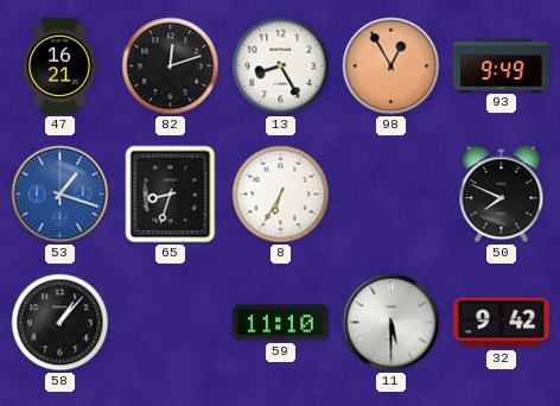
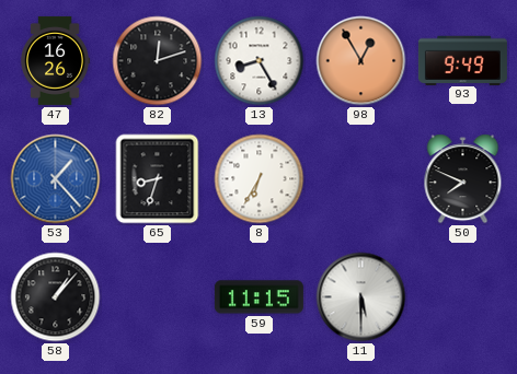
47: 16:21 -> 16:26
53: 1:18 -> 1:23
59: 11:10 -> 11:15
32: 9:42 -> none
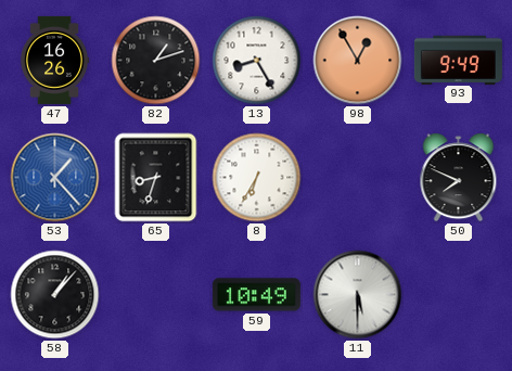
82: 12:12 -> 1:12
59: 11:15 -> 10:49
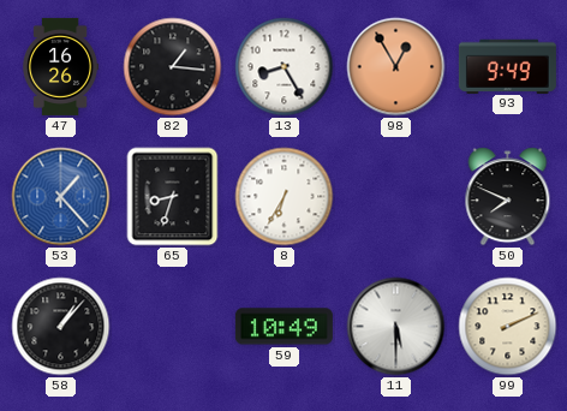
82: 1:12 -> 1:16
99: none -> 2:11
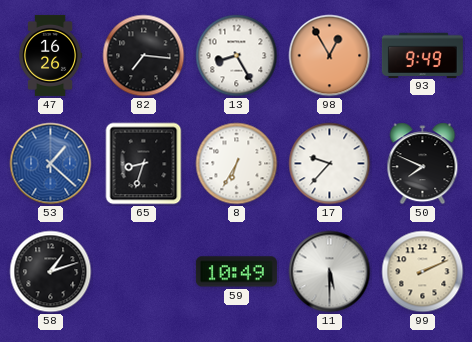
82: 1:16 -> 7:16
53: 1:23 -> 1:22
17: none -> 9:37
58: 1:07 -> 1:12
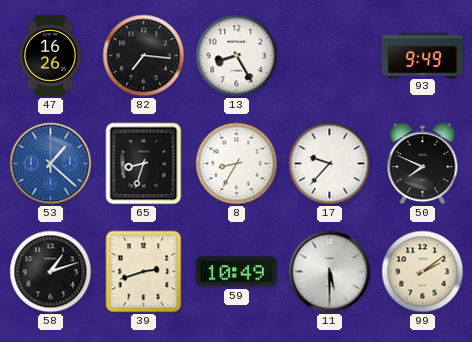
98: 12:55 -> none
8: 6:35 -> 8:35
39: none -> 2:42
99: 2:11 -> 2:09
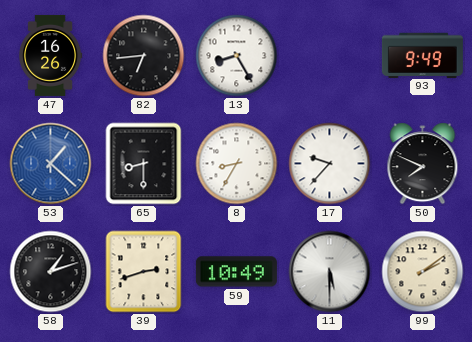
82: 7:16 -> 6:44
65: 8:33 -> 8:30
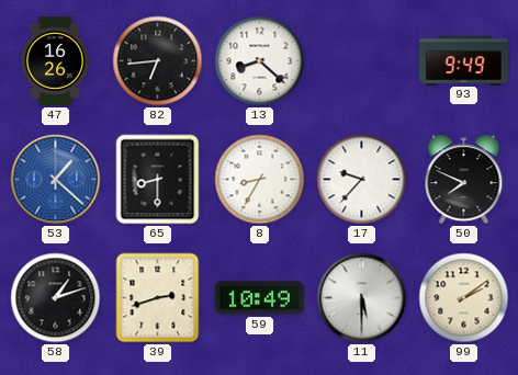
13: 8:25 -> 8:22
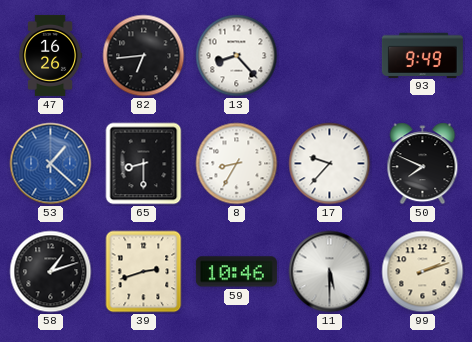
13: 8:22 -> 8:23
59: 10:49 -> 10:46
99: 2:09 -> 2:12
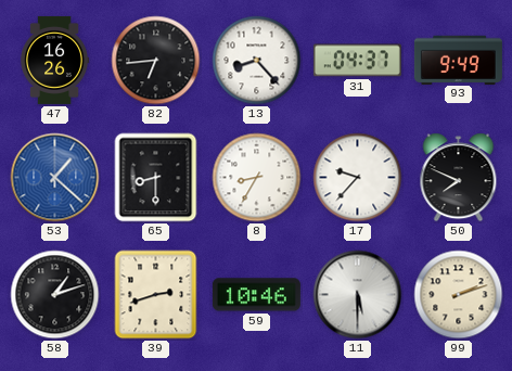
31: none -> 04:37
